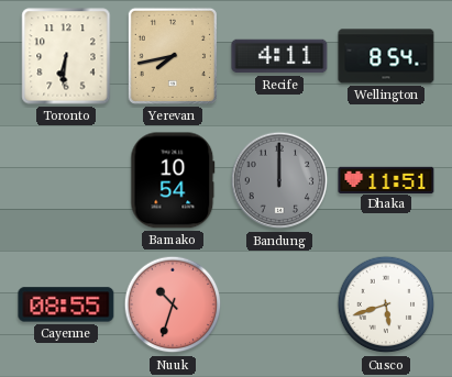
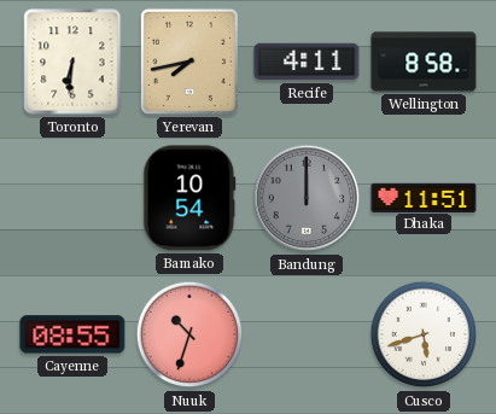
Wellington: 8:54 -> 8:58
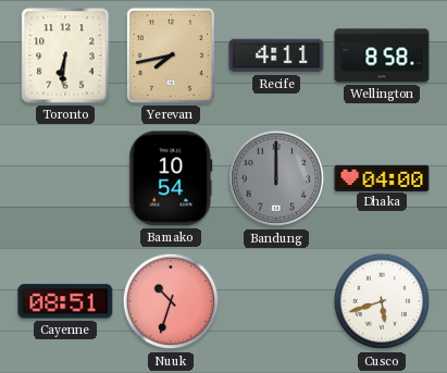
Dhaka: 11:51 -> 04:00
Cayenne: 08:55 -> 08:51
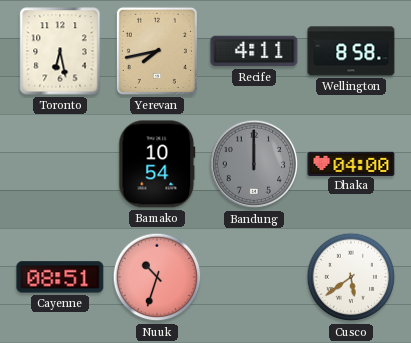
Toronto: 6:31 -> 6:28
Cusco: 5:42 -> 5:39
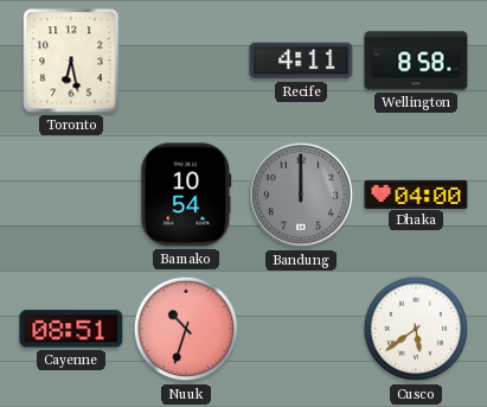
Yerevan: 7:43 -> none
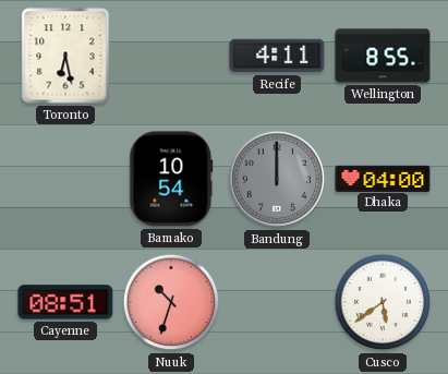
Wellington: 8:58 -> 8:55
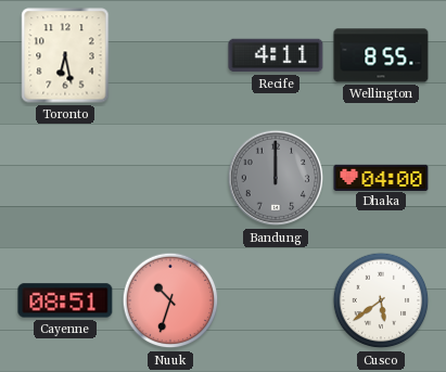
Bamako: 10:54 -> none
